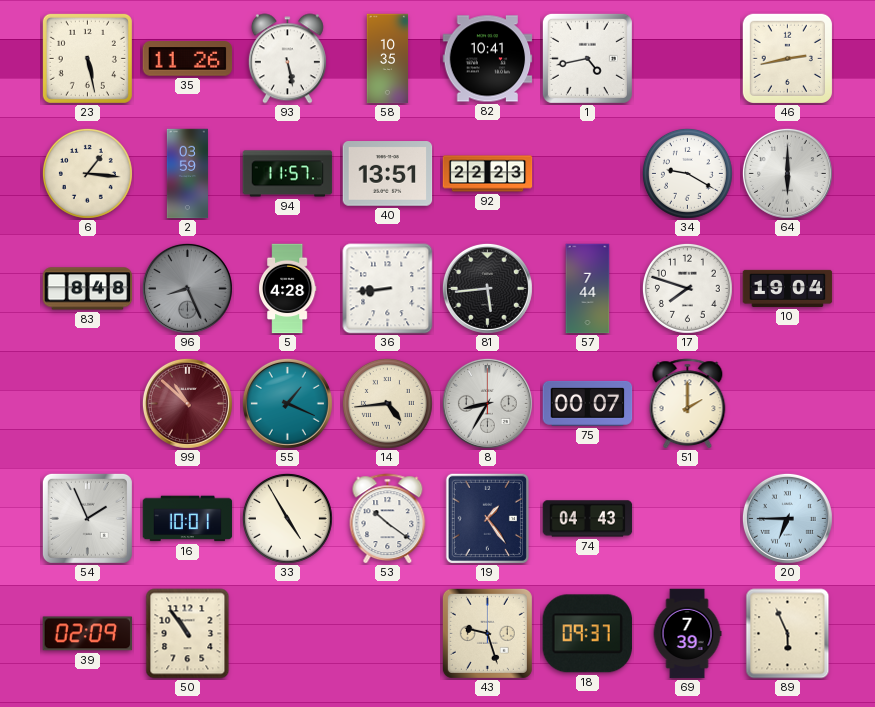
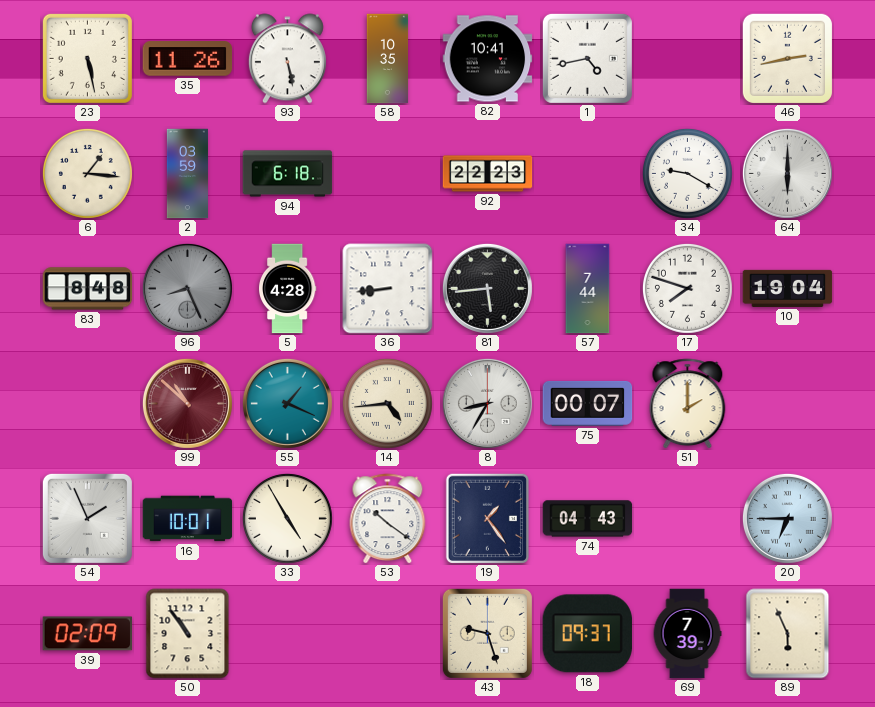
94: 11:57 -> 6:18
40: 13:51 -> none
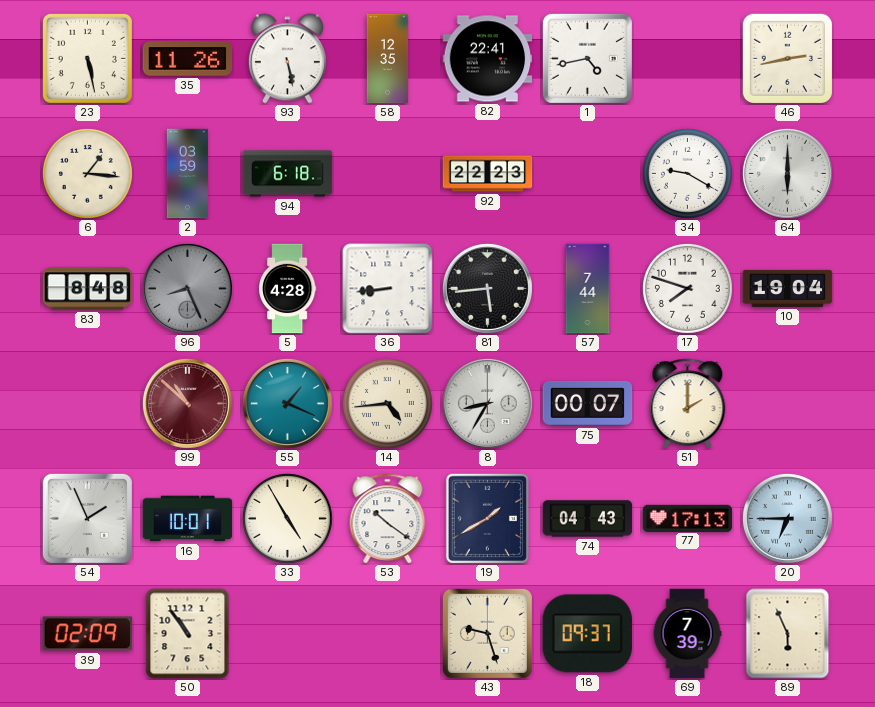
58: 10:35 -> 12:35
82: 10:41 -> 22:41
19: 1:24 -> 1:40
77: none -> 17:13
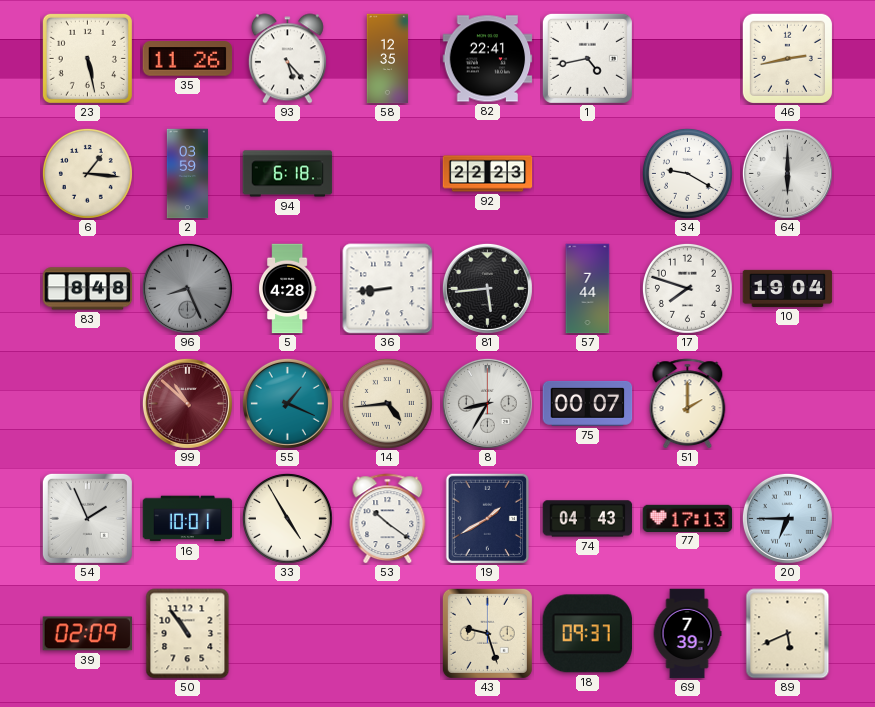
93: 5:28 -> 5:23
89: 5:56 -> 5:41
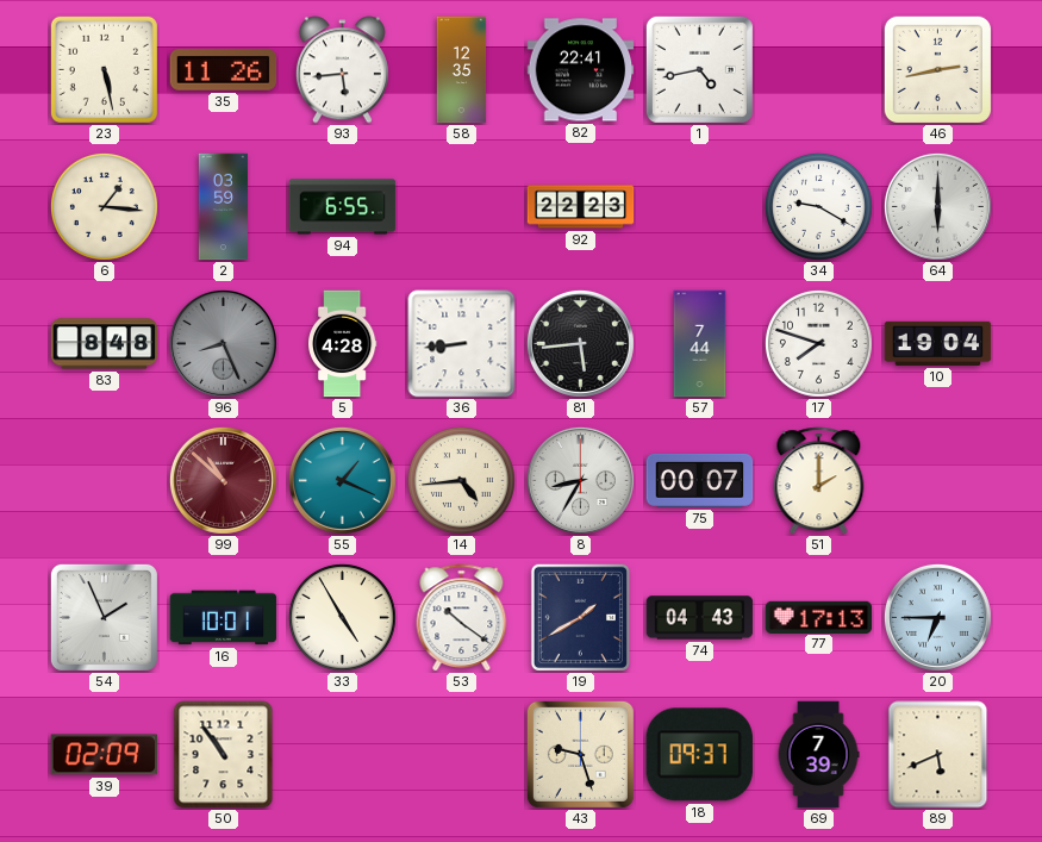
93: 5:23 -> 5:44
94: 6:18 -> 6:55
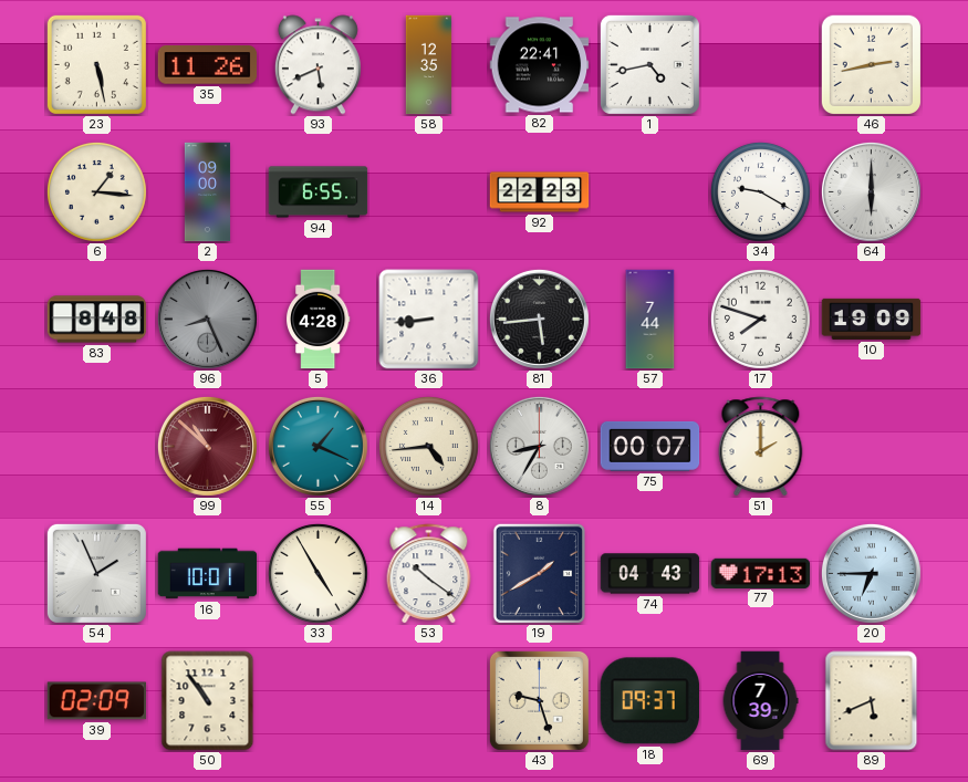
93: 5:44 -> 5:41
2: 03:59 -> 09:00
10: 19:04 -> 19:09
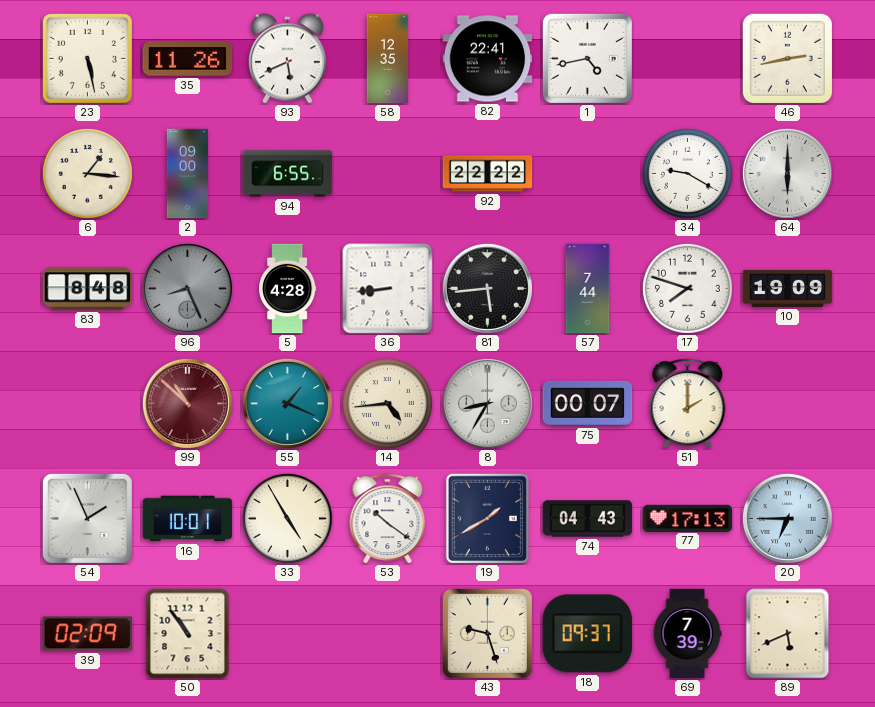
92: 22:23 -> 22:22
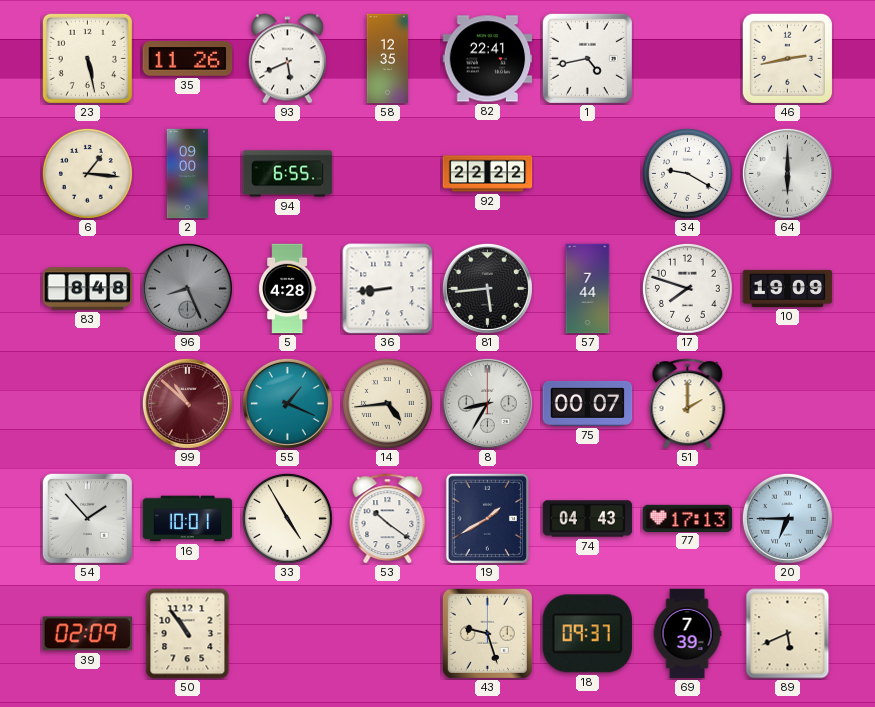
54: 1:56 -> 1:53
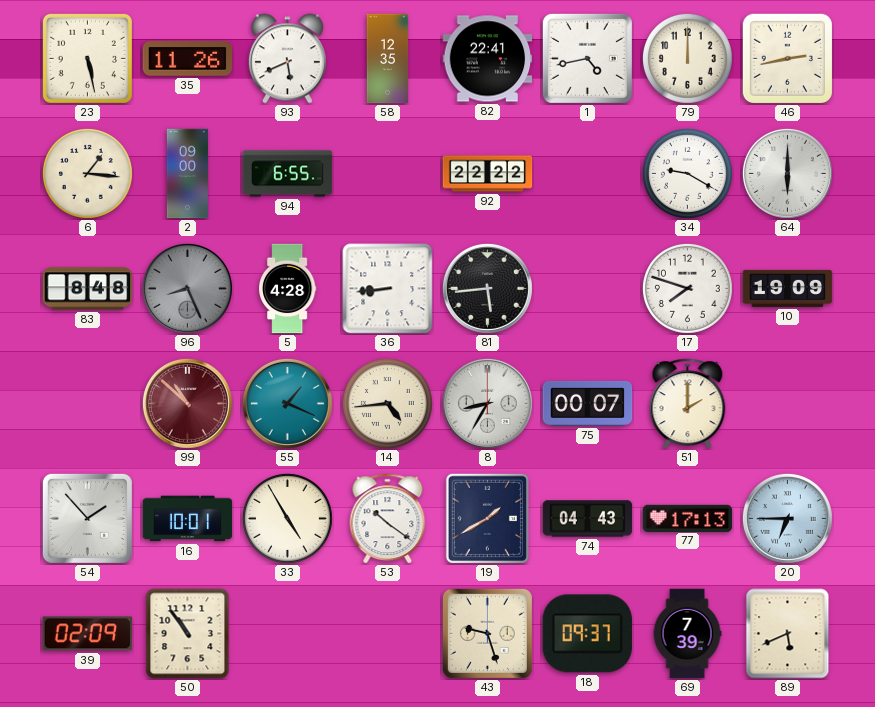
79: none -> 12:00
57: 7:44 -> none
